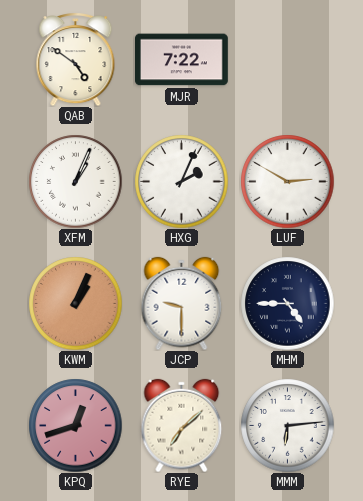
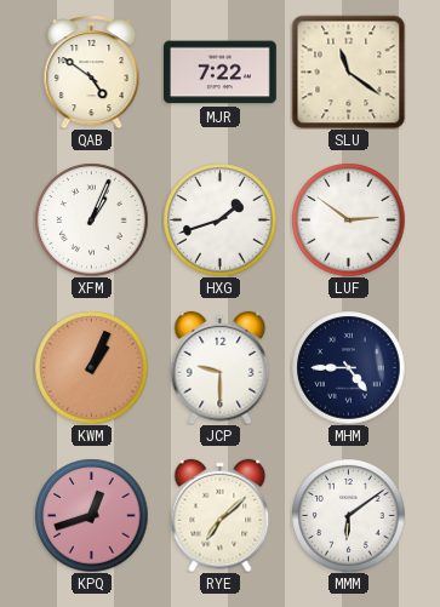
SLU: none -> 11:21
HXG: 2:04 -> 1:42
LUF: 2:50 -> 2:51
MMM: 6:14 -> 6:09
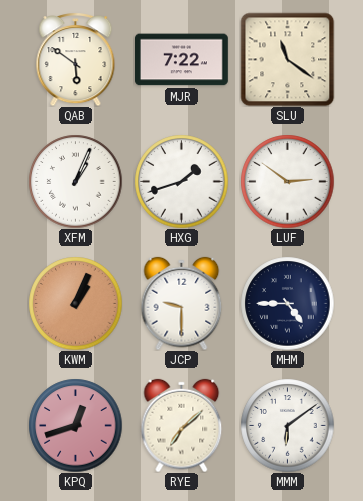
QAB: 4:51 -> 5:51
